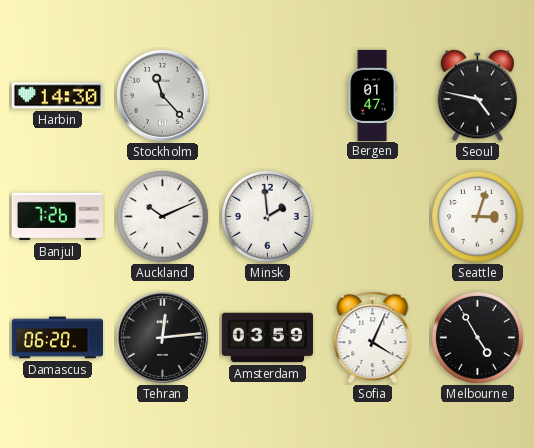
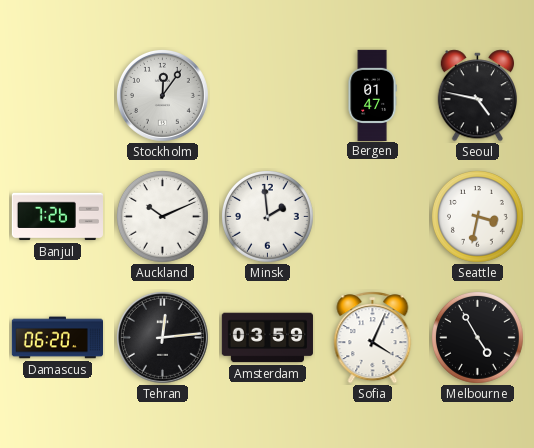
Harbin: 14:30 -> none
Stockholm: 11:23 -> 12:06
Seattle: 3:03 -> 3:32
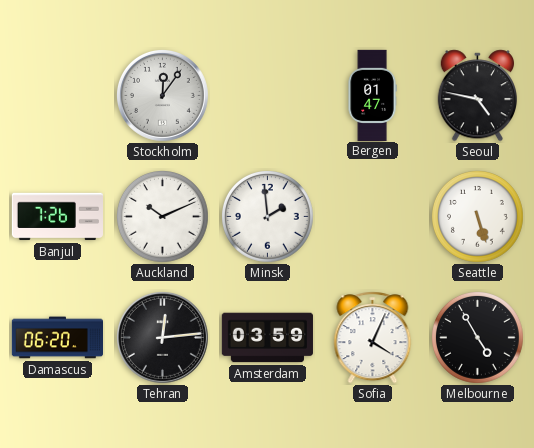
Seattle: 3:32 -> 5:27
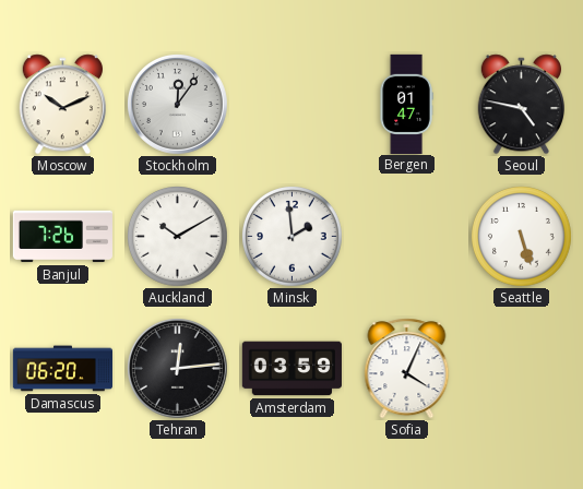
Moscow: none -> 10:11
Auckland: 10:11 -> 10:10
Melbourne: 4:55 -> none
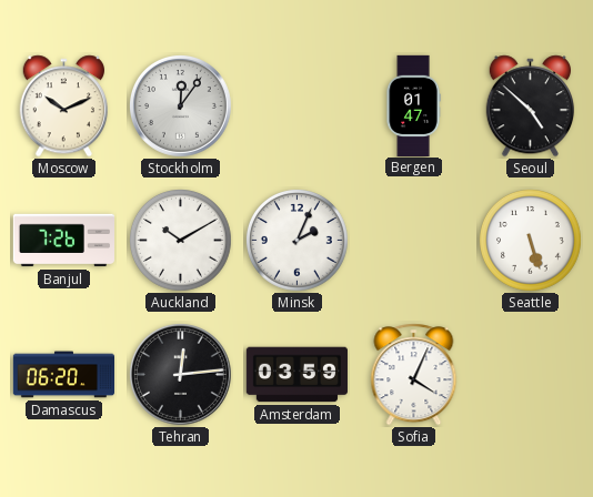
Seoul: 4:47 -> 4:52
Minsk: 1:59 -> 2:04
